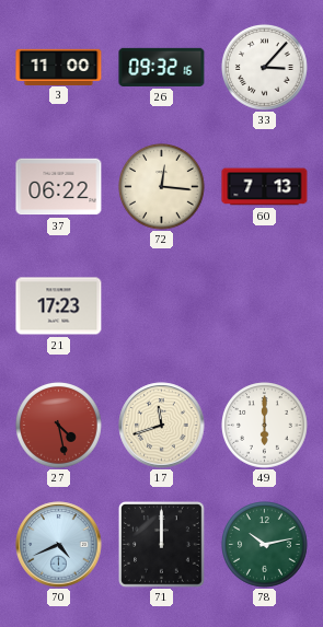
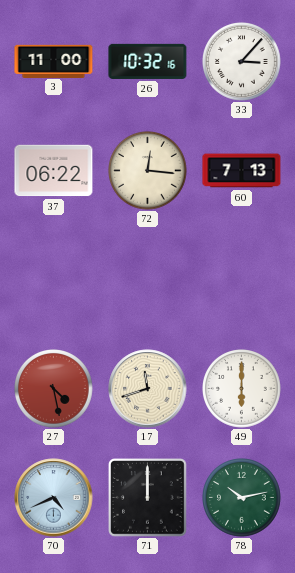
26: 09:32 -> 10:32
21: 17:23 -> none
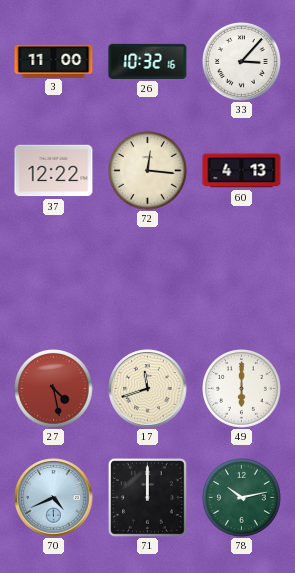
37: 06:22 -> 12:22
60: 7:13 -> 4:13
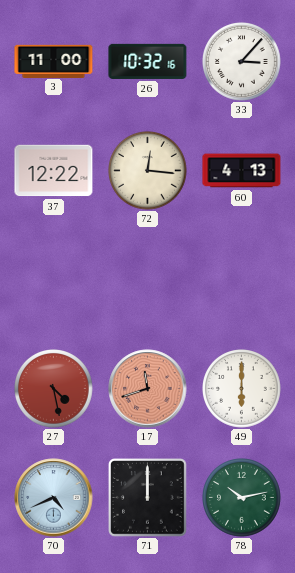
17 dial: cream -> salmon
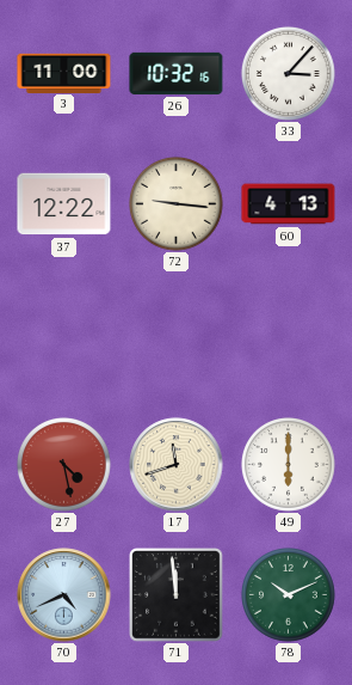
72: 12:16 -> 9:16
17 dial: salmon -> cream
71: 12:00 -> 11:59
78: 10:13 -> 10:11
